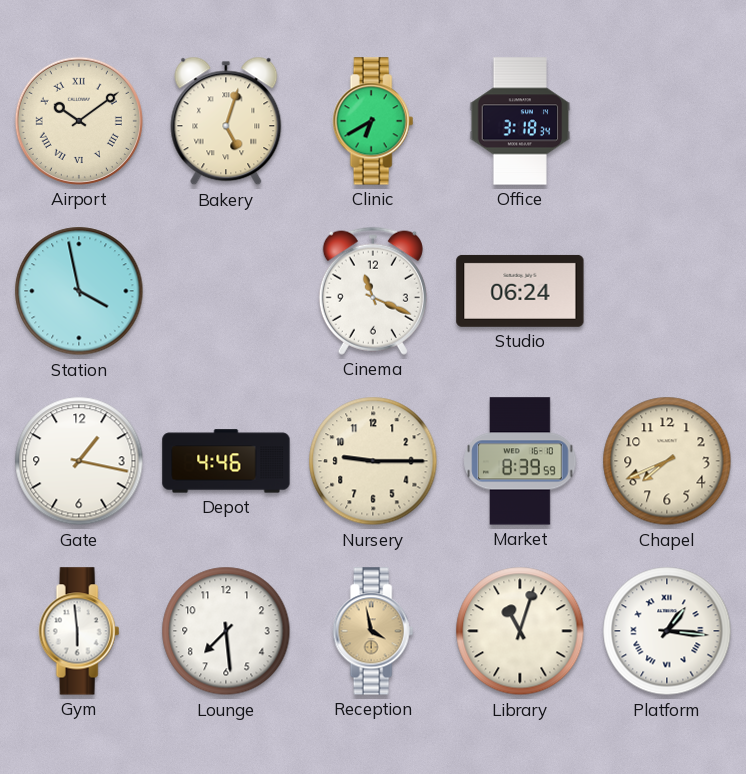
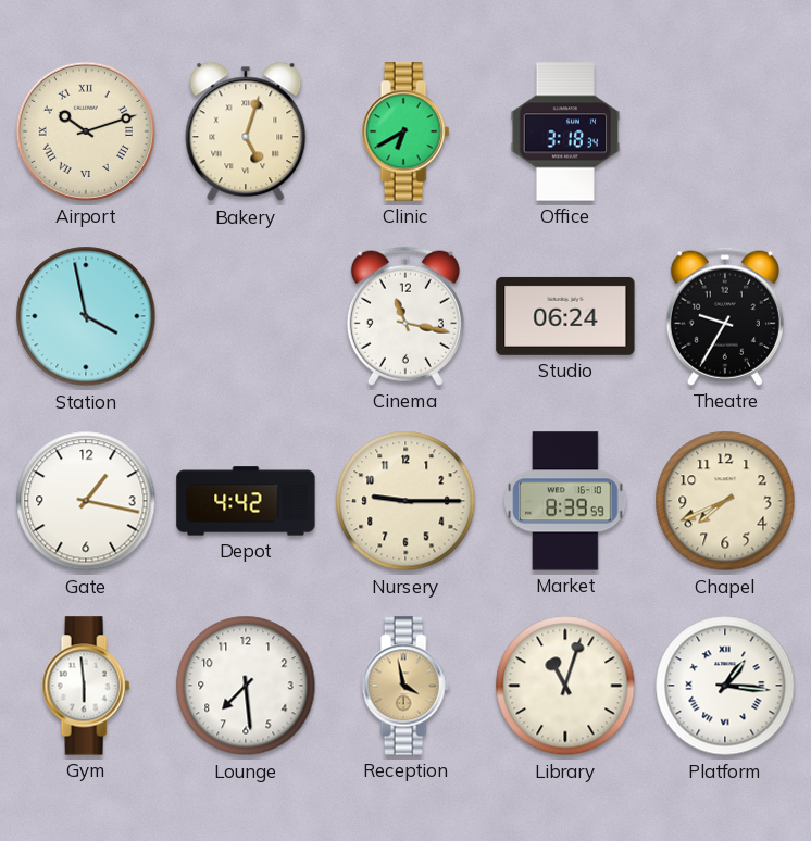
Airport: 10:09 -> 10:12
Cinema: 11:19 -> 11:17
Theatre: none -> 9:35
Depot: 4:46 -> 4:42
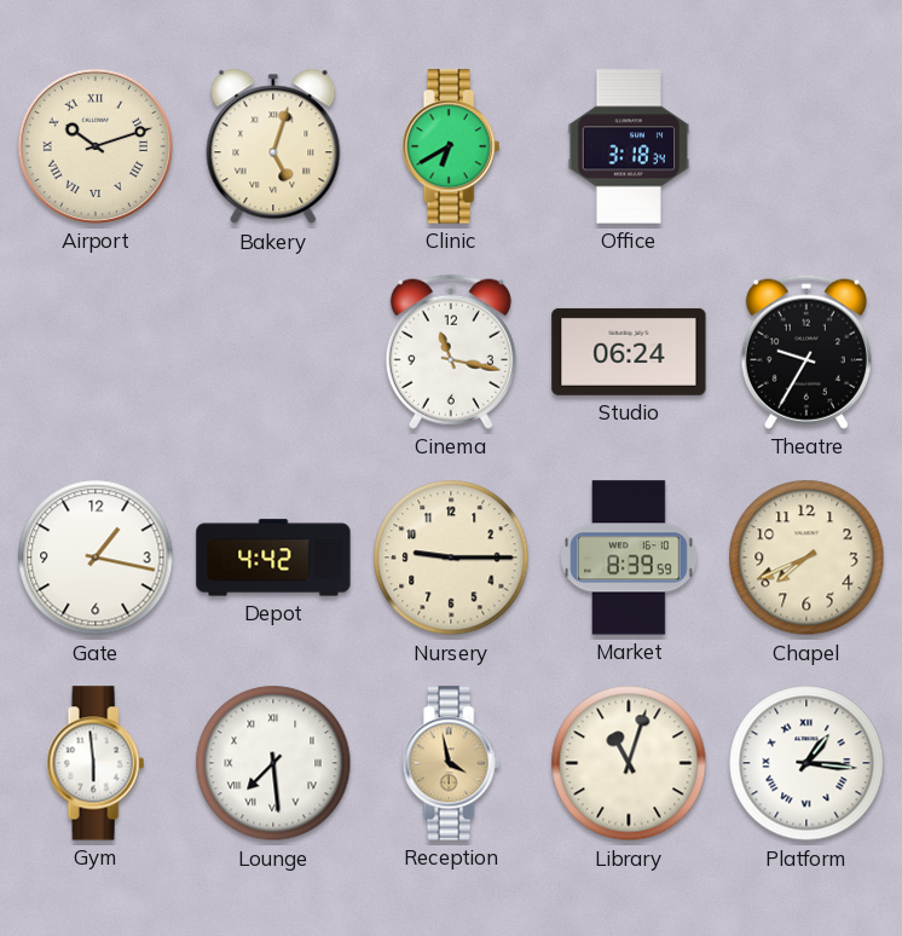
Station: 3:58 -> none
Lounge numerals: Arabic -> Roman
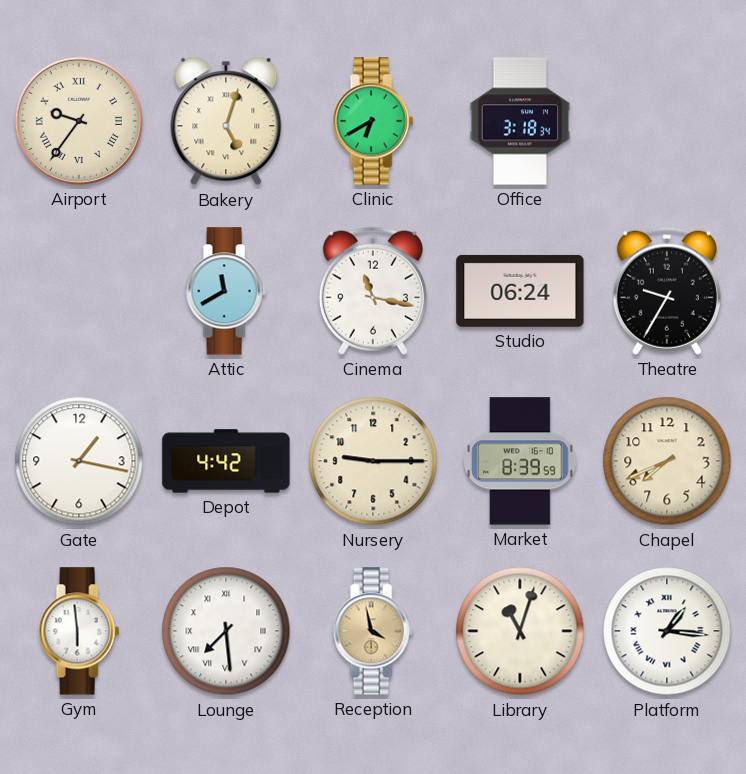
Airport: 10:12 -> 9:36
Attic: none -> 11:40
